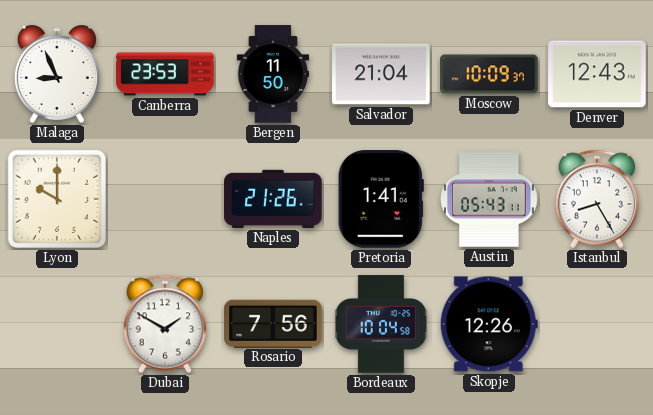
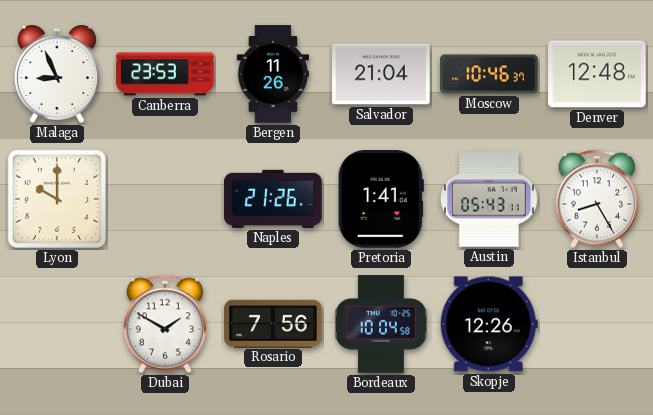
Bergen: 11:50 -> 11:26
Moscow: 10:09 -> 10:46
Denver: 12:43 -> 12:48
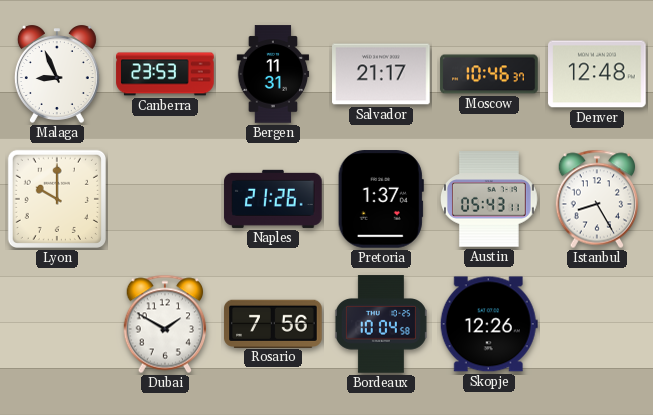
Bergen: 11:26 -> 11:31
Salvador: 21:04 -> 21:17
Pretoria: 1:41 -> 1:37
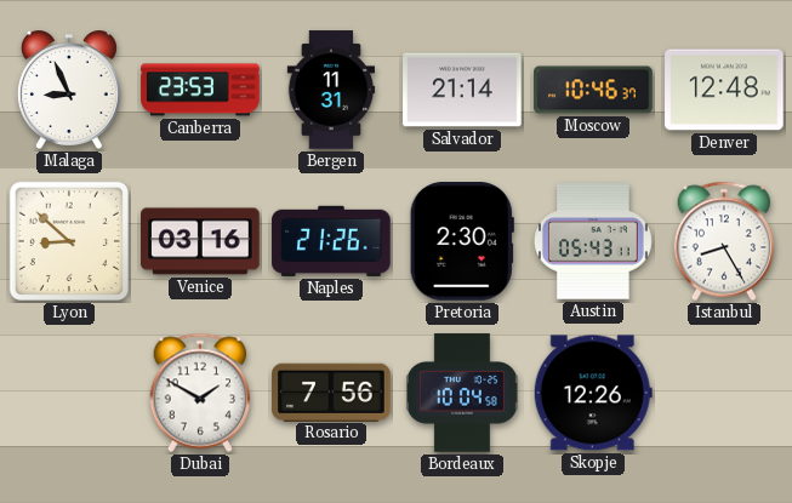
Salvador: 21:17 -> 21:14
Lyon: 10:00 -> 8:52
Venice: none -> 03:16
Pretoria: 1:37 -> 2:30
